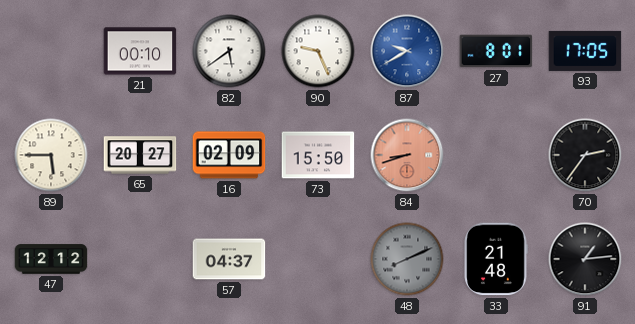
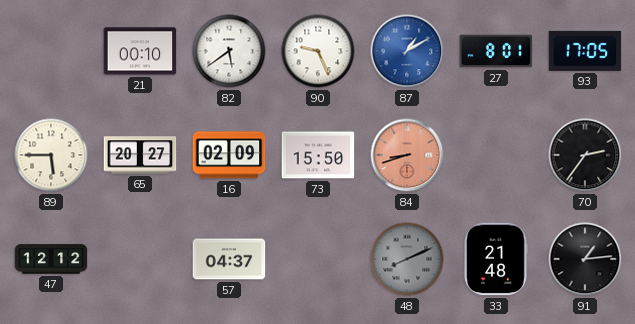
87: 9:40 -> 1:10
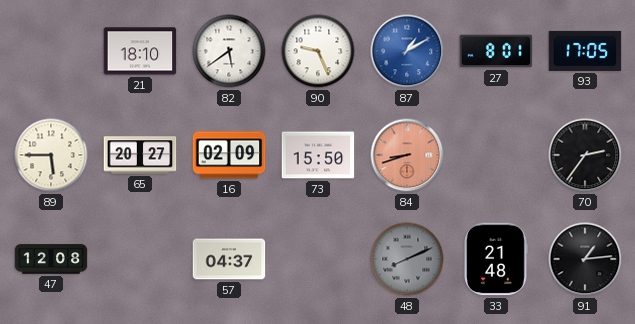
21: 00:10 -> 18:10
47: 12:12 -> 12:08
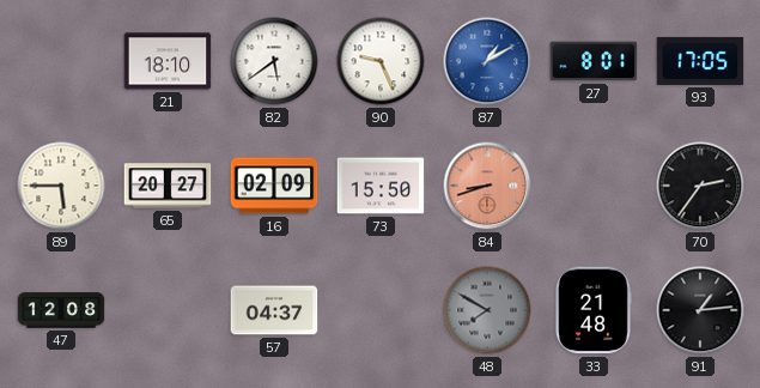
48: 8:11 -> 7:50
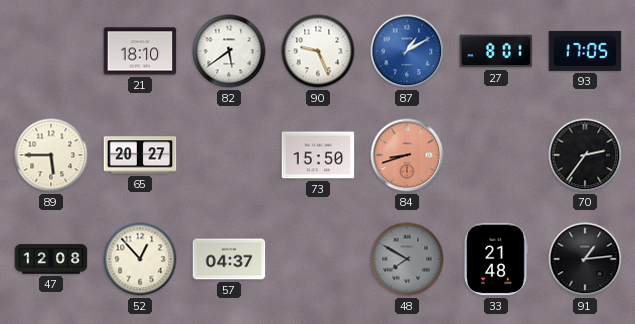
16: 02:09 -> none
52: none -> 12:53
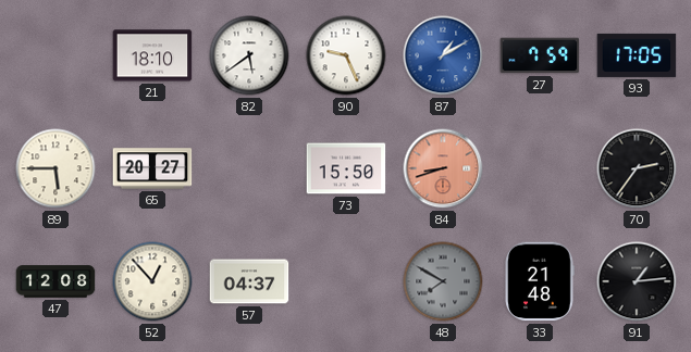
27: 8:01 -> 7:59
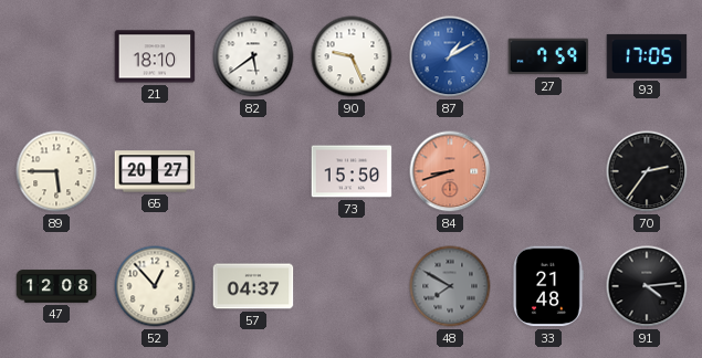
91: 1:14 -> 4:14
